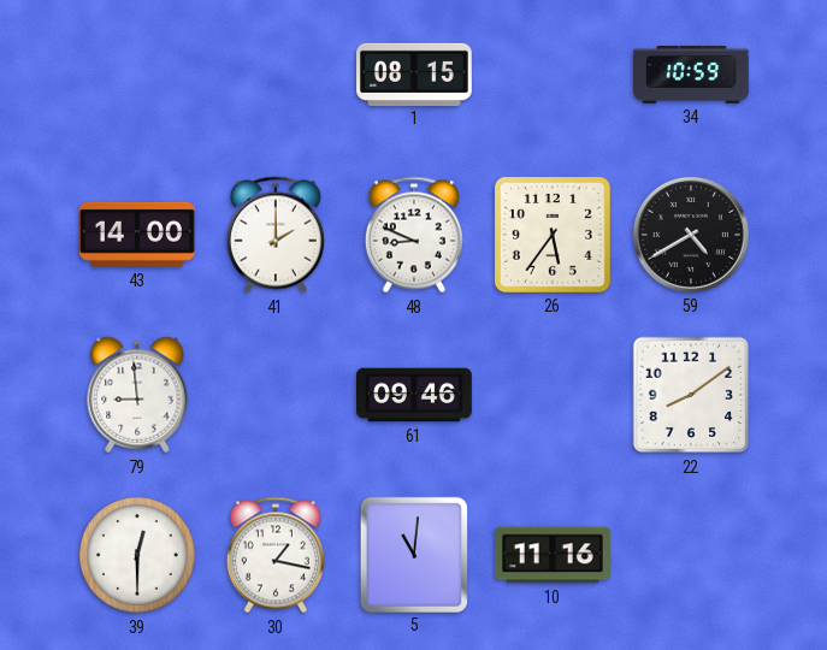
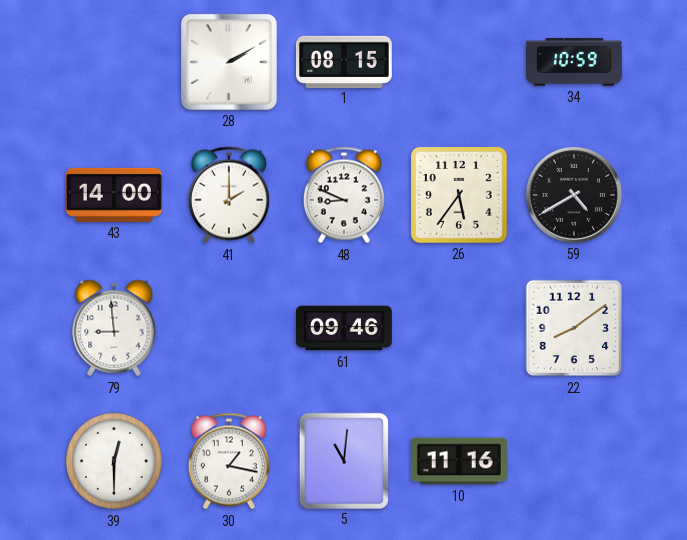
28: none -> 2:10
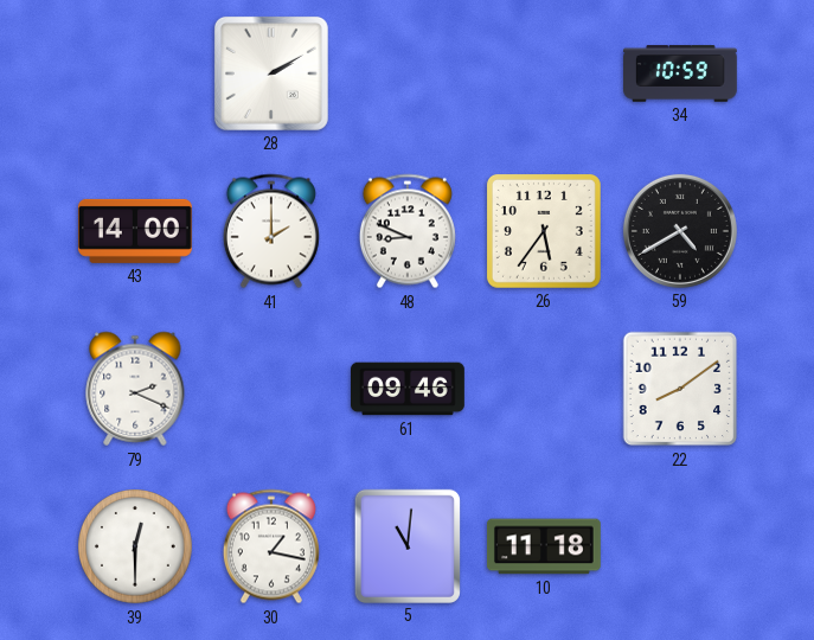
1: 08:15 -> none
79: 8:59 -> 2:19
10: 11:16 -> 11:18
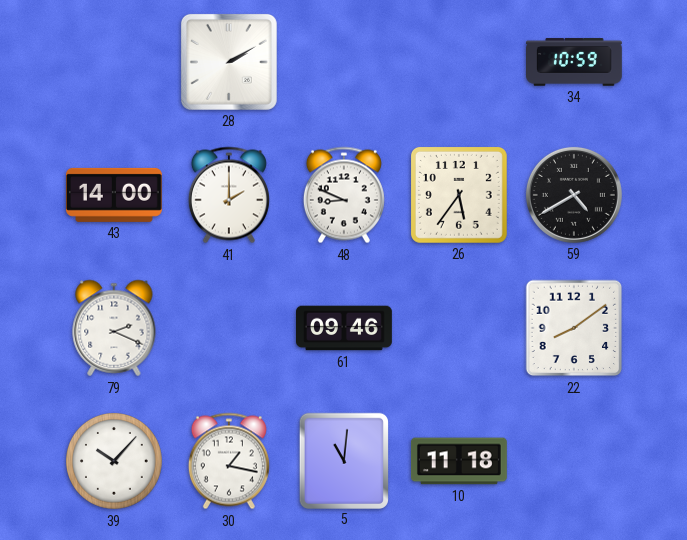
39: 12:30 -> 10:07
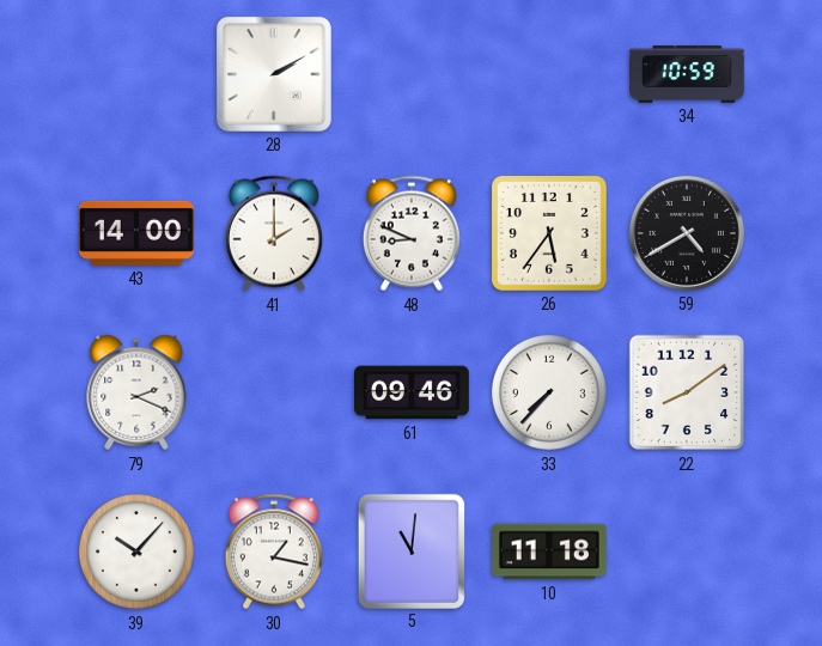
33: none -> 7:37
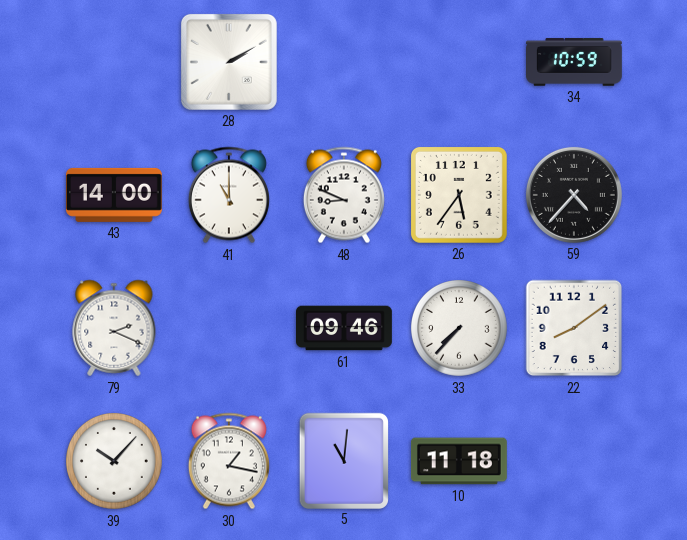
41: 2:00 -> 11:00
59: 4:40 -> 4:37
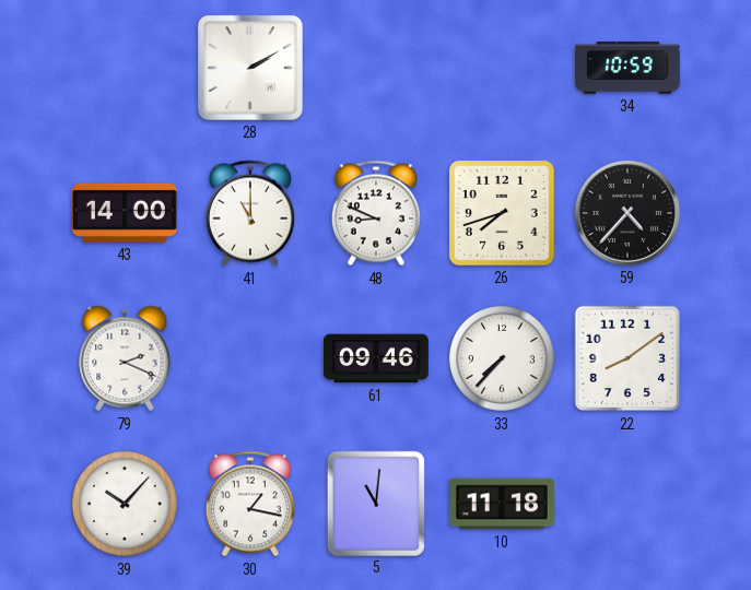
26: 5:36 -> 7:42
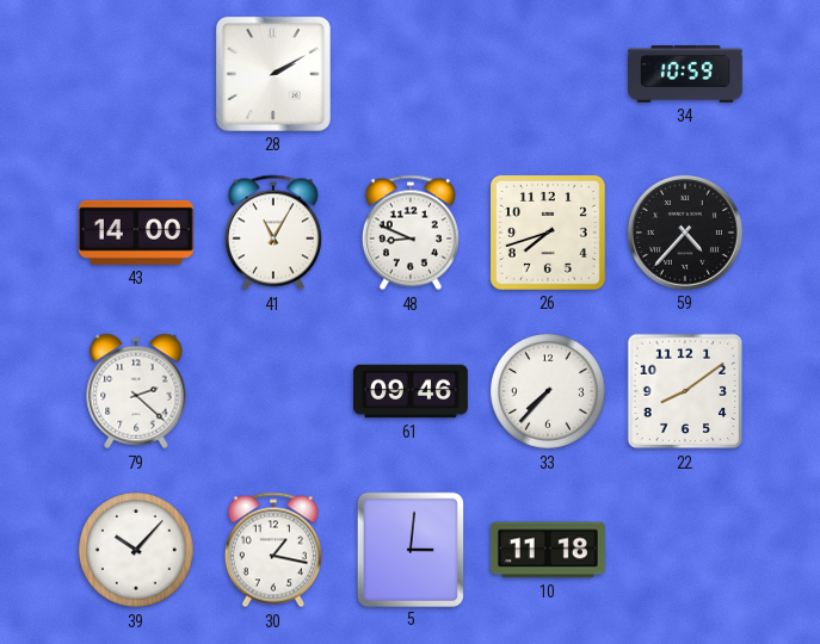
41: 11:00 -> 11:05
79: 2:19 -> 2:22
5: 11:01 -> 3:01
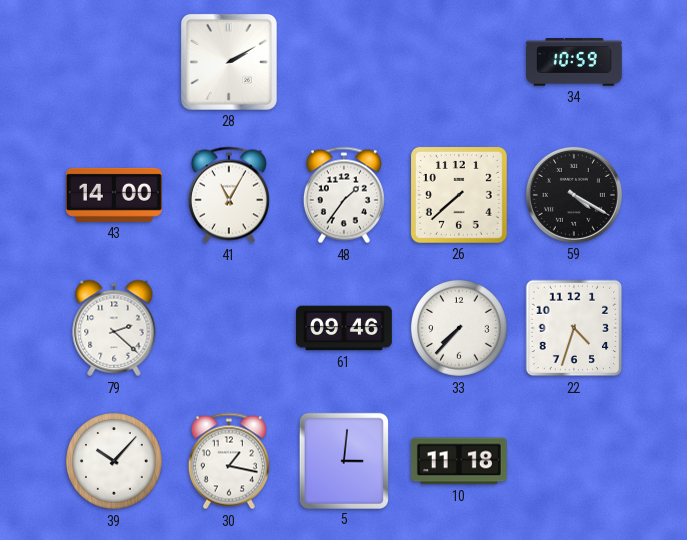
48: 8:49 -> 1:36
26: 7:42 -> 7:38
59: 4:37 -> 4:20
22: 8:09 -> 4:33
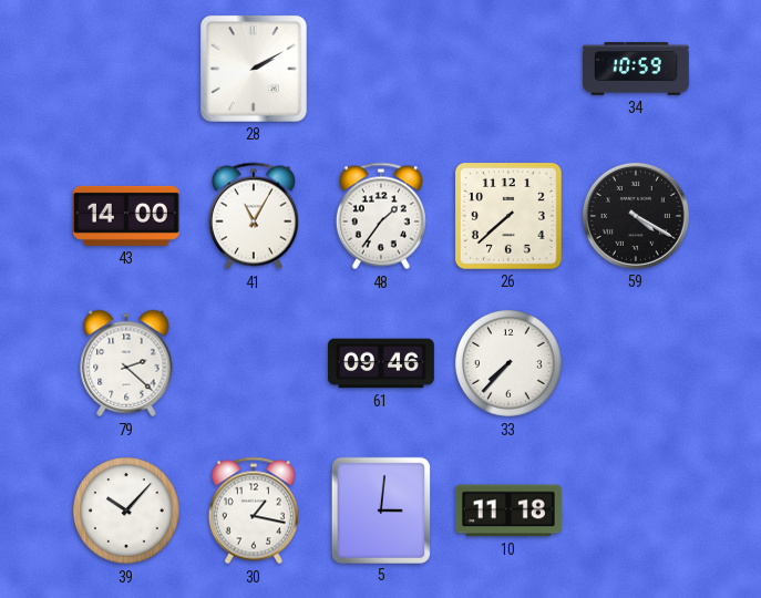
22: 4:33 -> none
